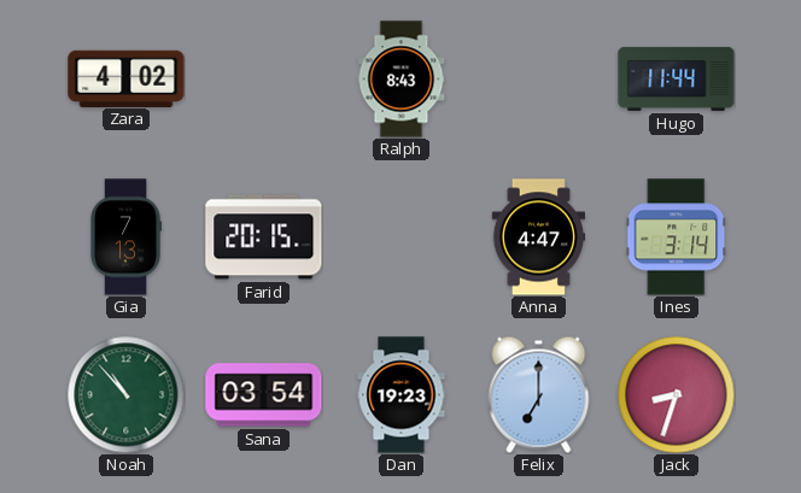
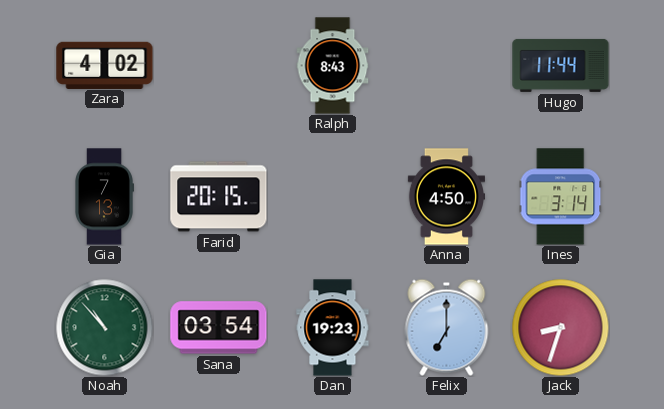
Anna: 4:47 -> 4:50
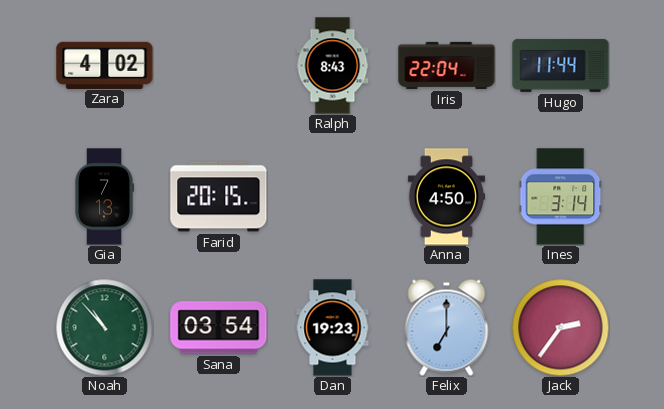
Iris: none -> 22:04
Jack: 8:33 -> 2:36
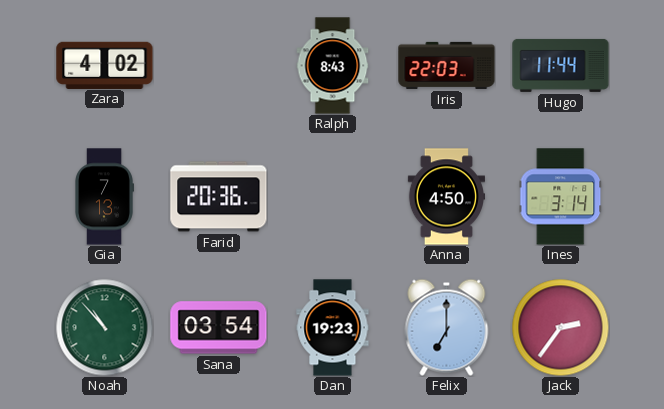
Iris: 22:04 -> 22:03
Farid: 20:15 -> 20:36
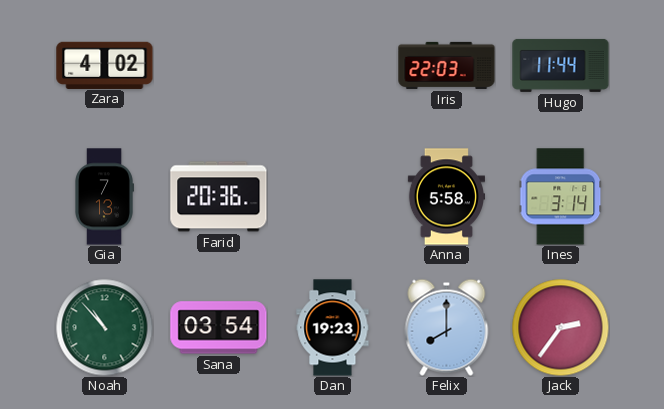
Ralph: 8:43 -> none
Anna: 4:50 -> 5:58
Felix: 7:00 -> 8:00
